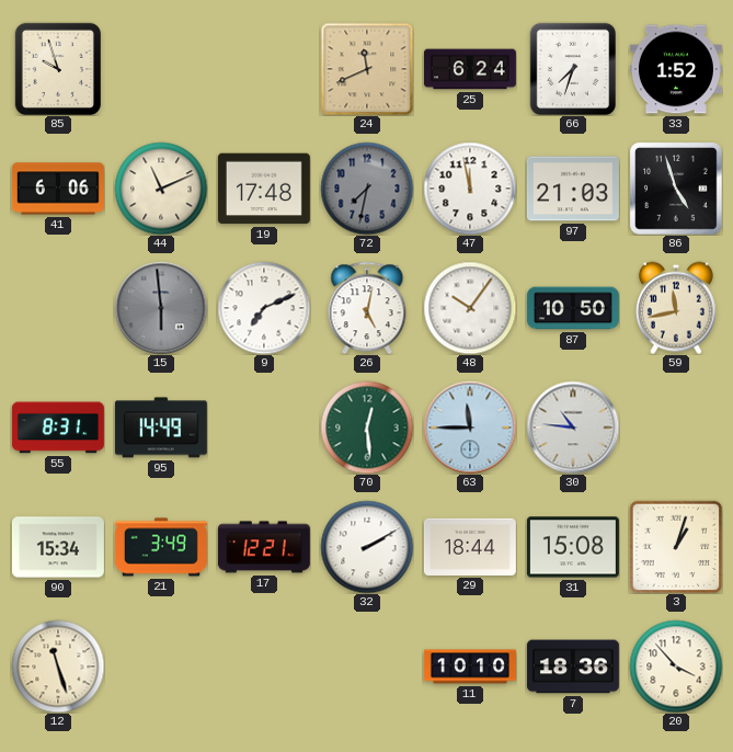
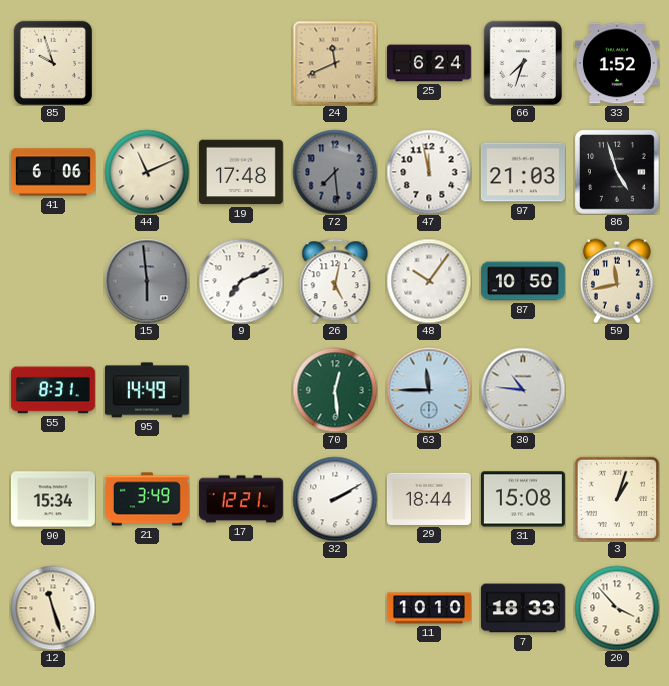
72: 7:32 -> 7:29
7: 18:36 -> 18:33
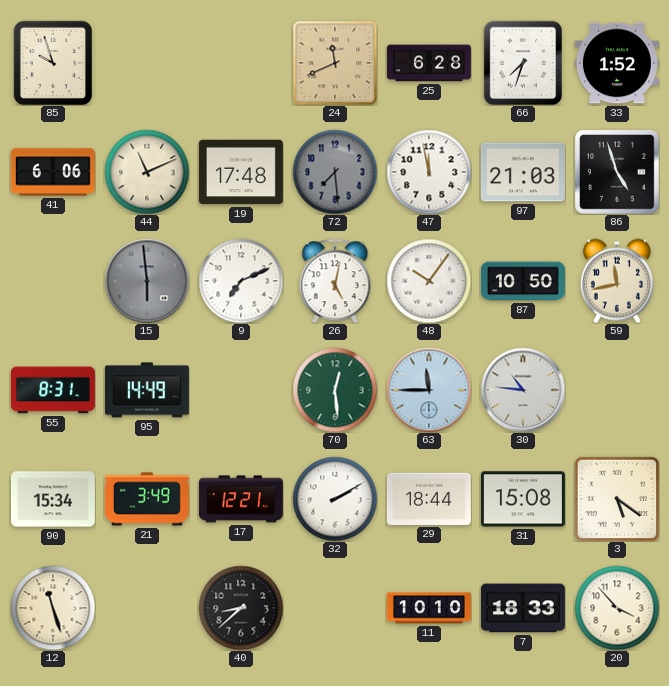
25: 6:24 -> 6:28
3: 1:03 -> 5:21
40: none -> 8:38
